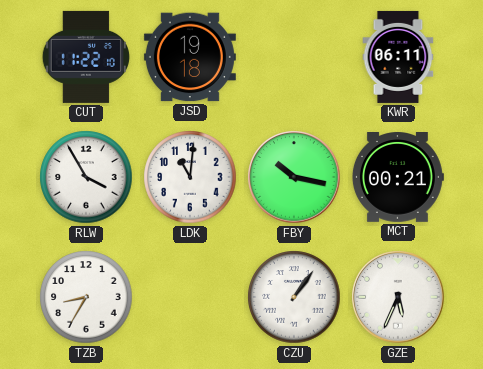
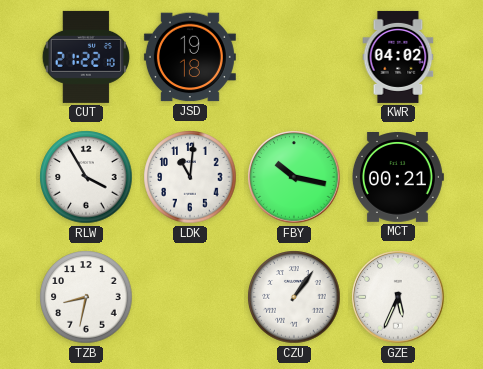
CUT: 11:22 -> 21:22
KWR: 06:11 -> 04:02
TZB: 8:35 -> 8:32
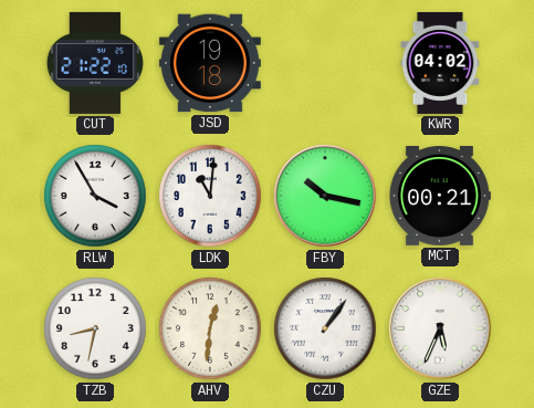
AHV: none -> 12:31
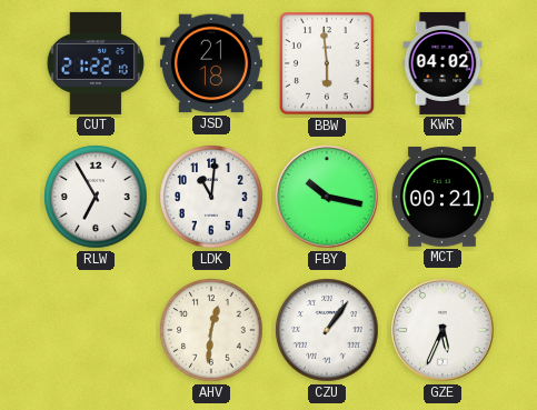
JSD: 19:18 -> 21:18
BBW: none -> 5:59
RLW: 3:55 -> 6:55
TZB: 8:32 -> none
